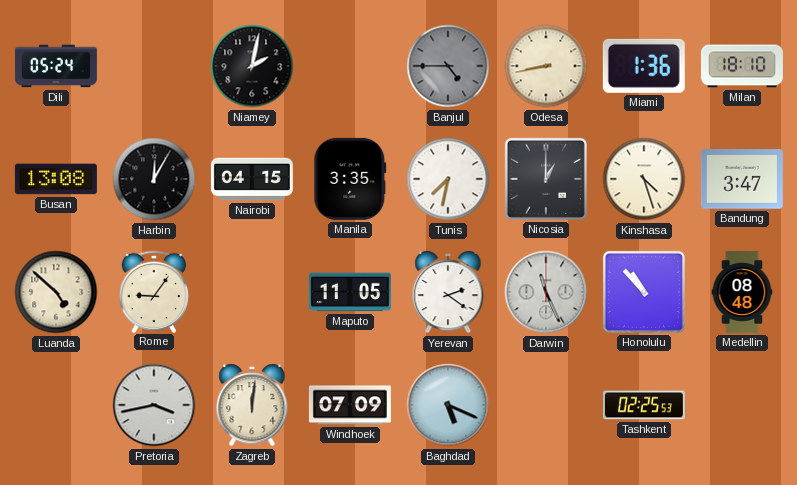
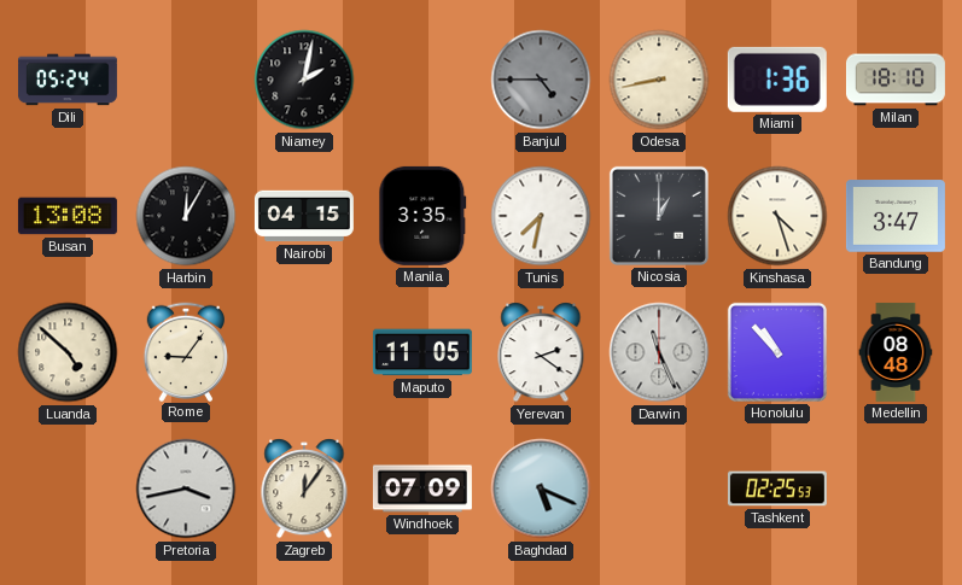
Zagreb: 12:01 -> 12:06
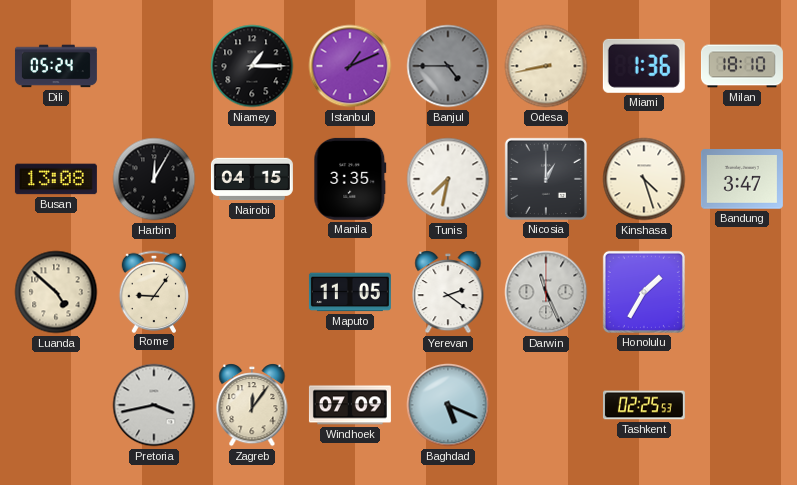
Niamey: 2:02 -> 1:15
Istanbul: none -> 1:11
Honolulu: 10:53 -> 1:35
Medellin: 08:48 -> none
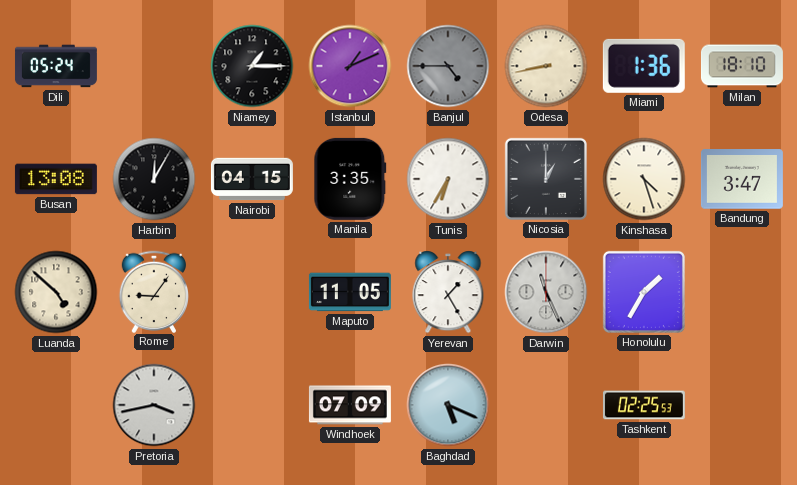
Tunis: 7:32 -> 6:35
Yerevan: 2:21 -> 1:25
Zagreb: 12:06 -> none
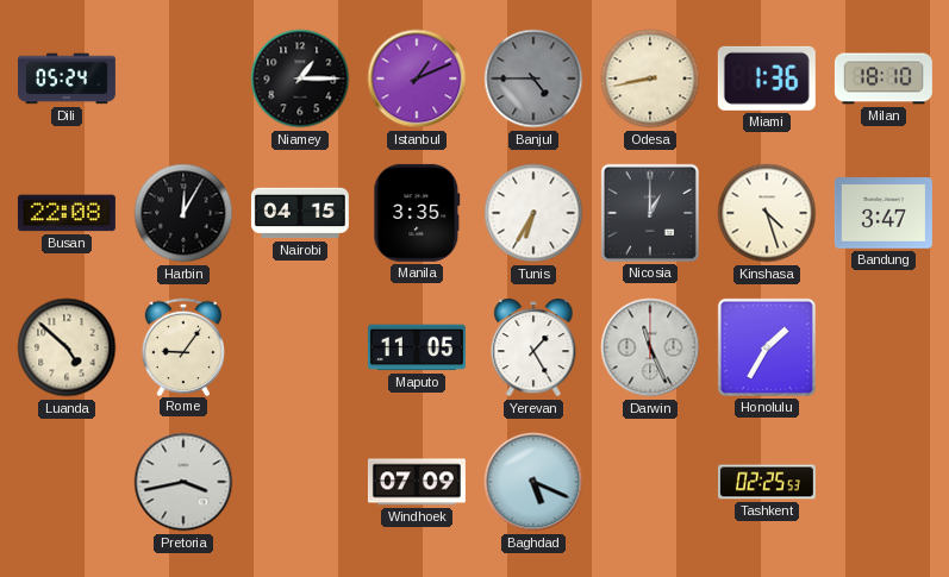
Busan: 13:08 -> 22:08
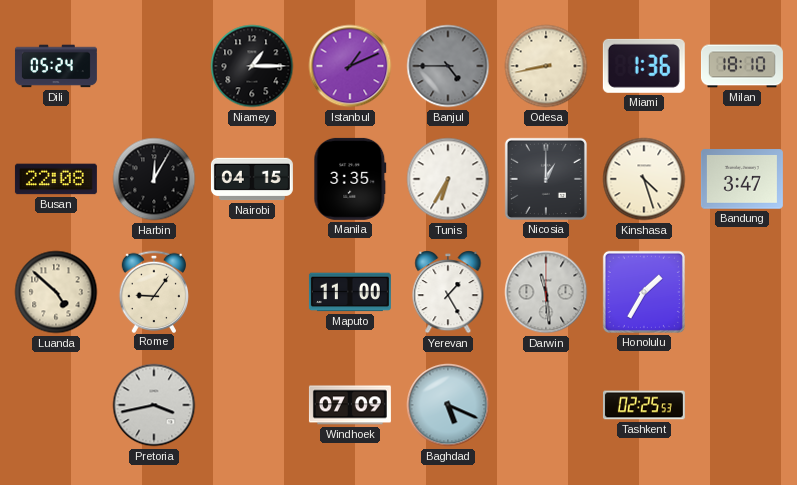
Maputo: 11:05 -> 11:00
Darwin: 11:26 -> 11:29
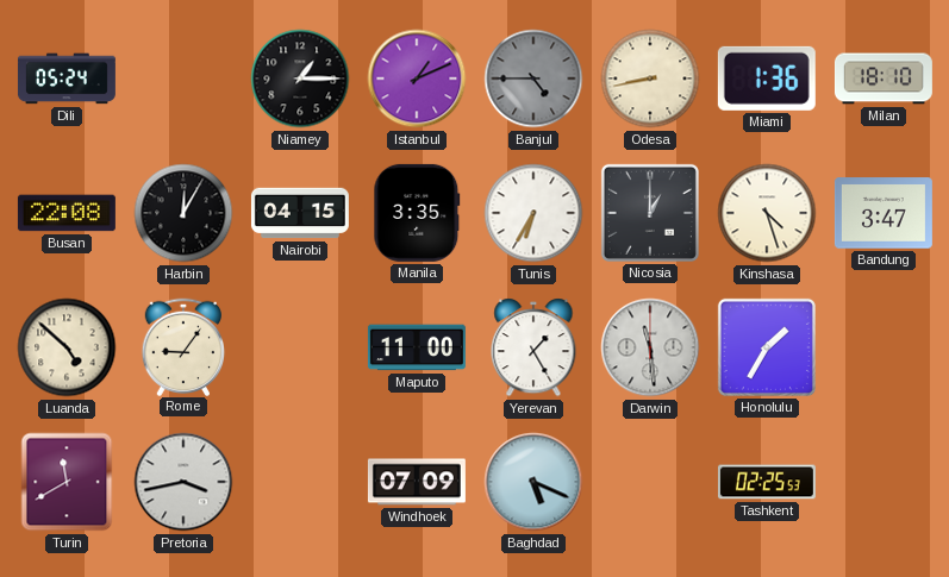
Turin: none -> 11:40
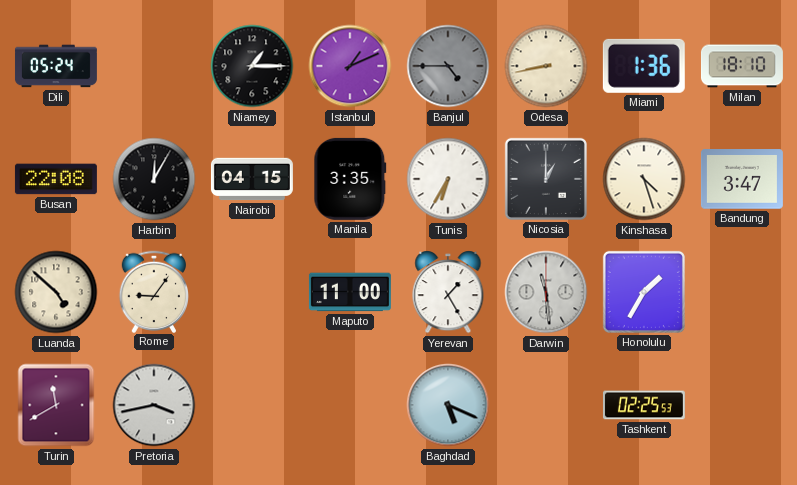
Windhoek: 07:09 -> none
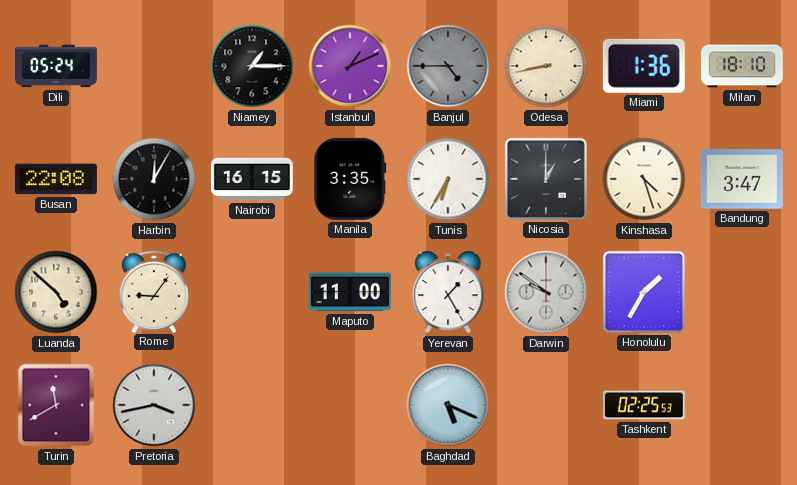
Nairobi: 04:15 -> 16:15
Darwin: 11:29 -> 9:51
